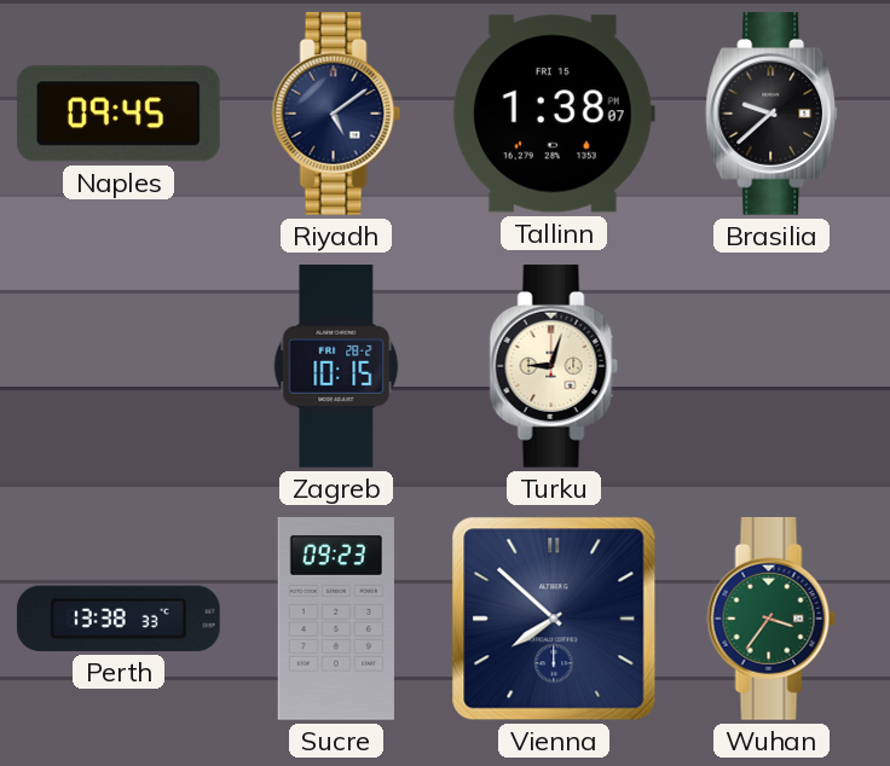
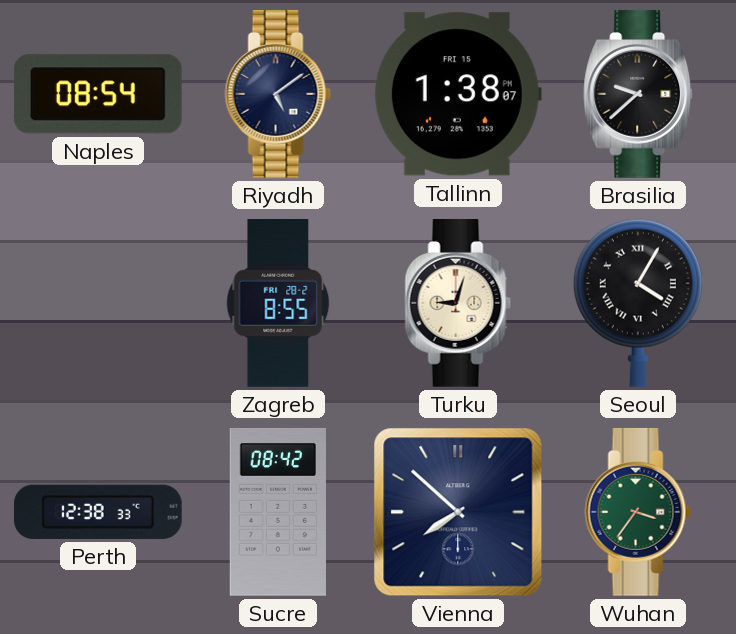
Naples: 09:45 -> 08:54
Zagreb: 10:15 -> 8:55
Seoul: none -> 4:05
Perth: 13:38 -> 12:38
Sucre: 09:23 -> 08:42
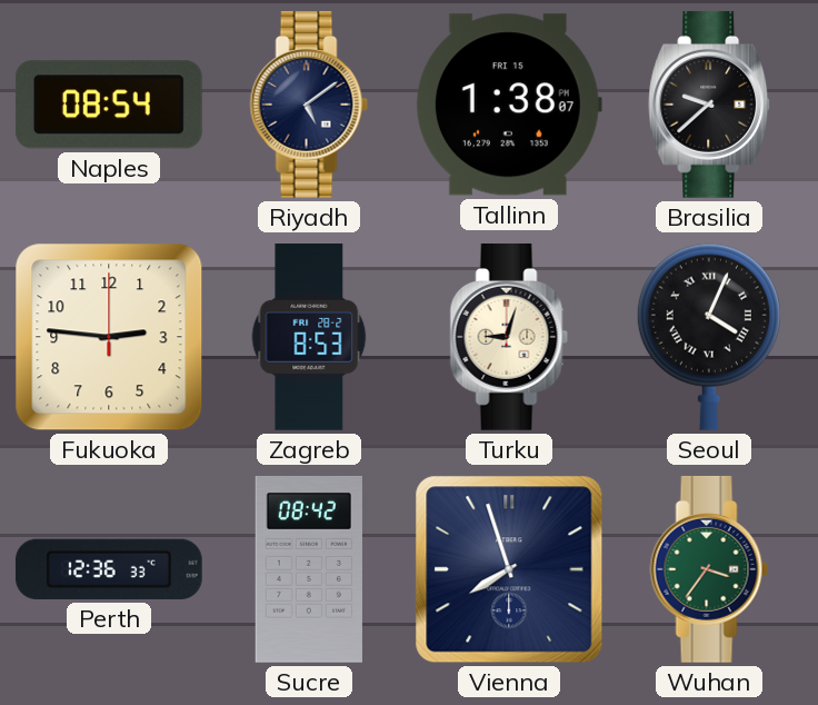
Fukuoka: none -> 2:46
Zagreb: 8:55 -> 8:53
Seoul: 4:05 -> 4:04
Perth: 12:38 -> 12:36
Vienna: 7:52 -> 7:57
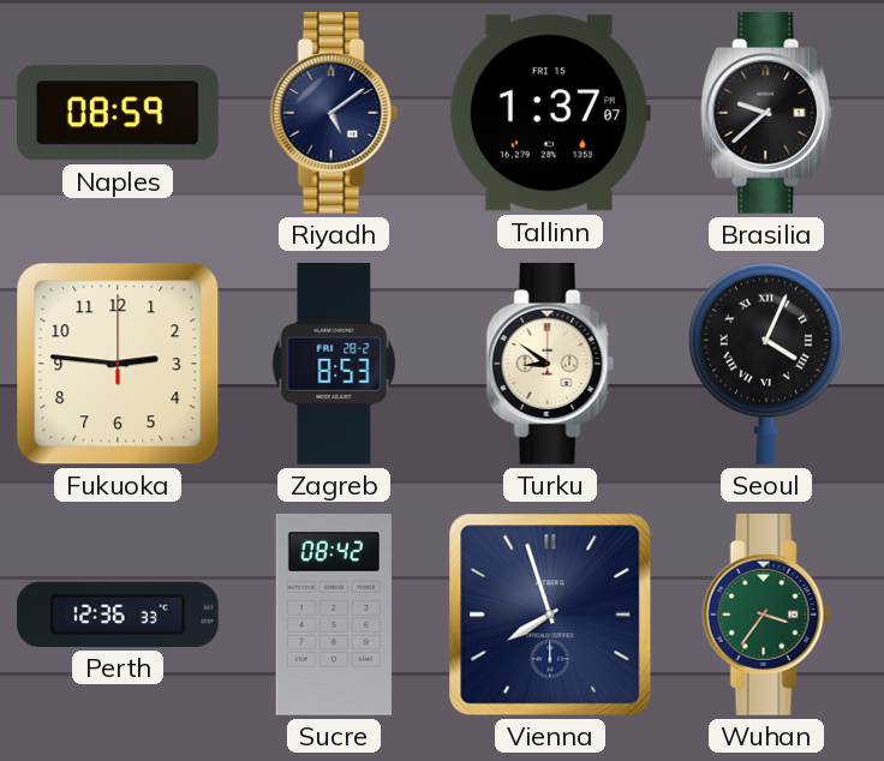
Naples: 08:54 -> 08:59
Tallinn: 1:38 -> 1:37
Turku: 9:03 -> 8:51
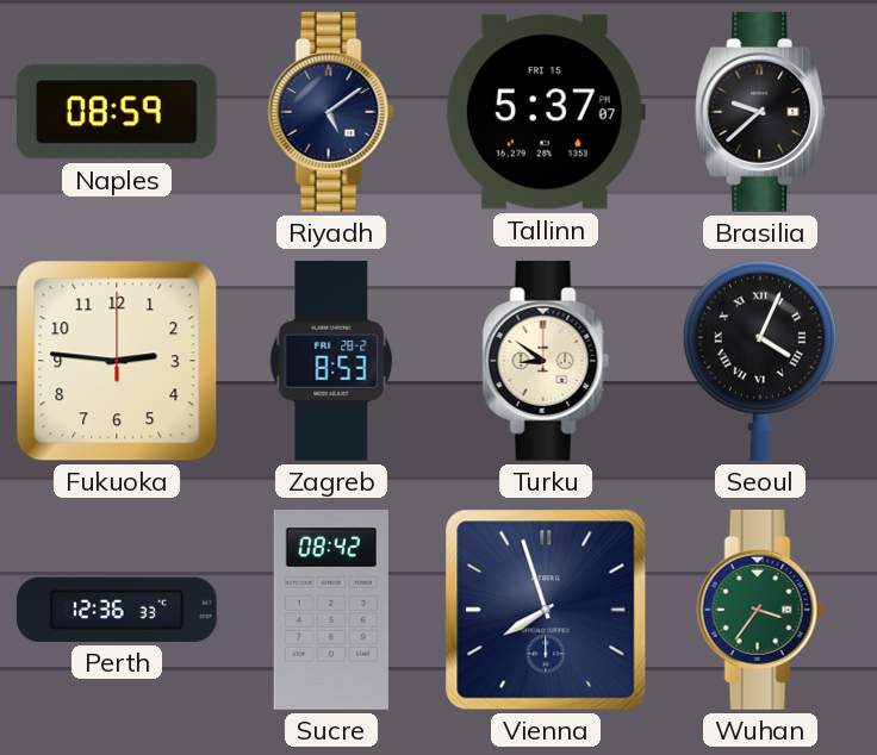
Tallinn: 1:37 -> 5:37
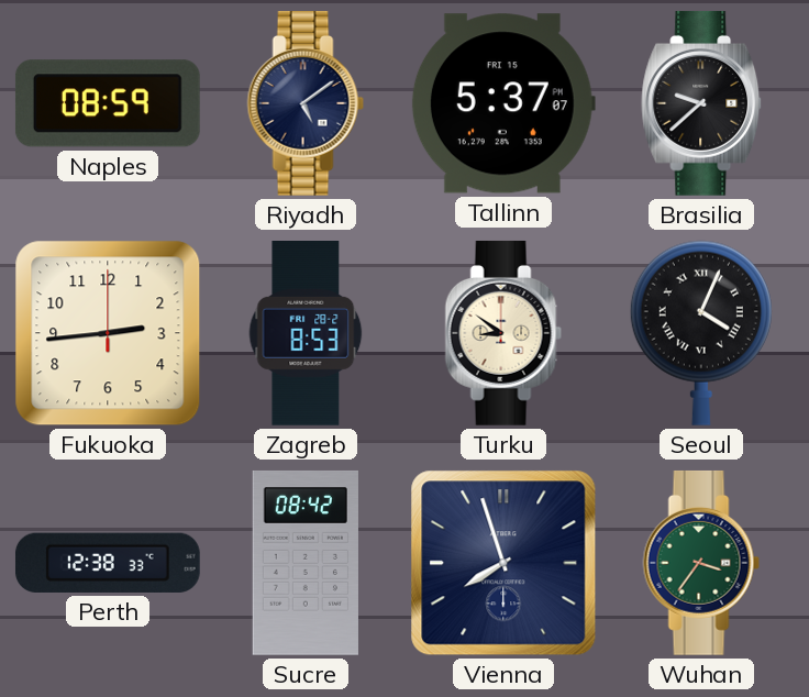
Fukuoka: 2:46 -> 2:44
Perth: 12:36 -> 12:38
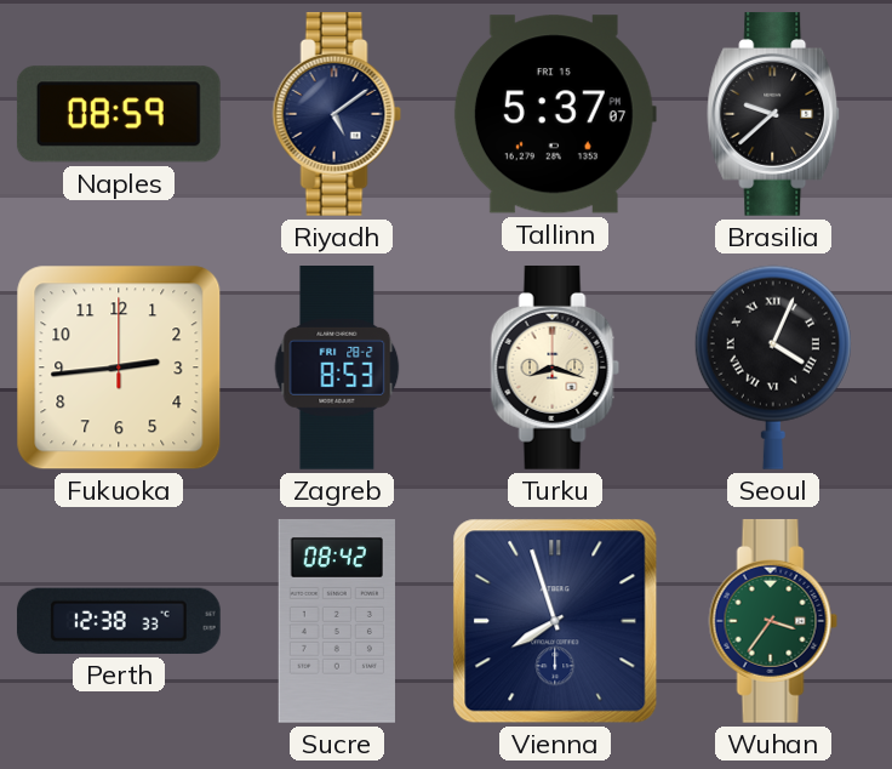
Turku: 8:51 -> 8:18
